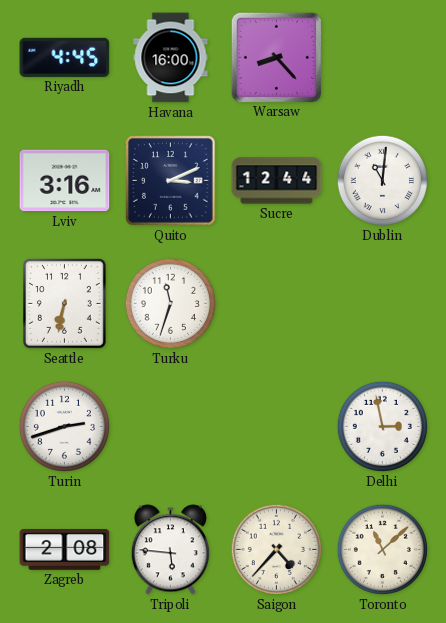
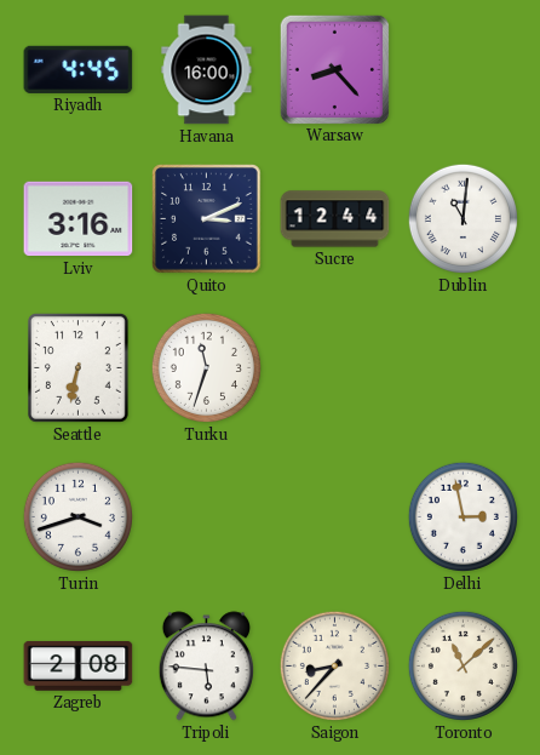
Turin: 2:42 -> 3:42
Saigon: 4:37 -> 8:37
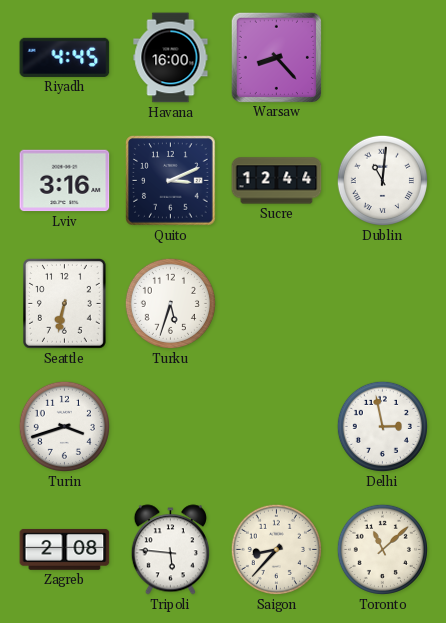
Turku: 11:33 -> 5:33
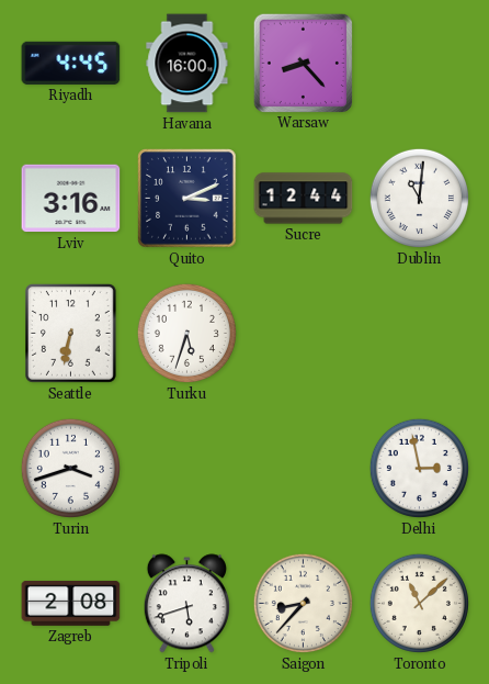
Tripoli: 5:46 -> 5:42
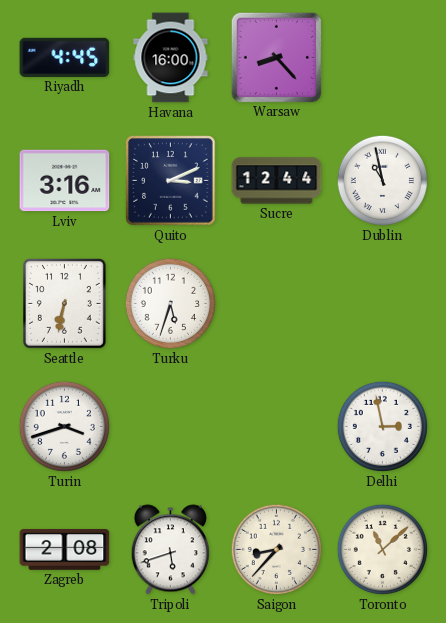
Dublin: 11:01 -> 10:58
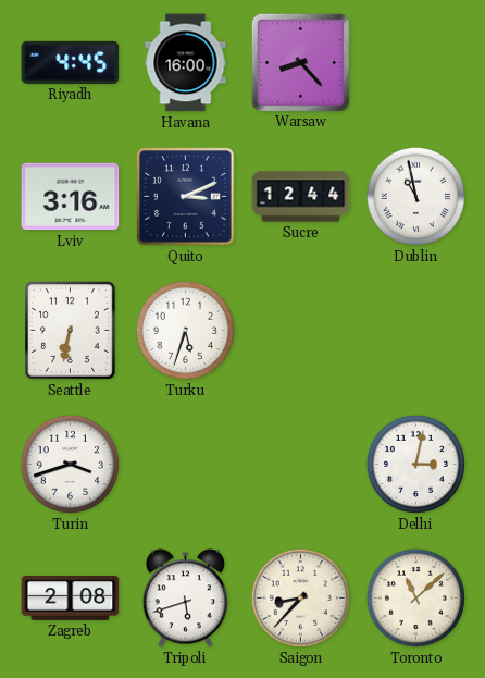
Delhi: 2:58 -> 3:02
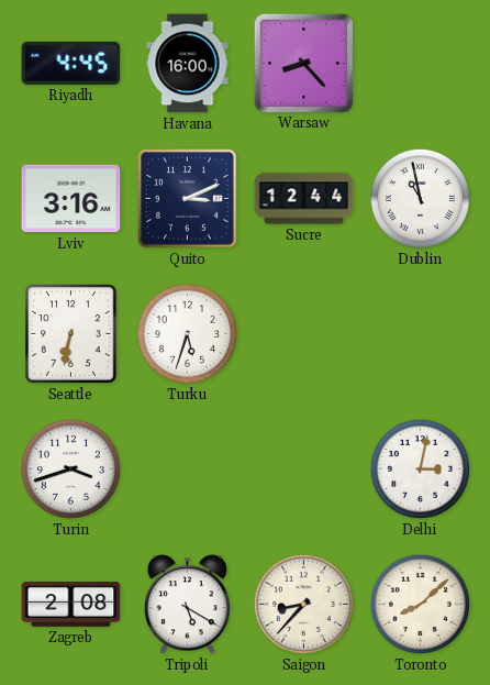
Tripoli: 5:42 -> 5:20
Toronto: 11:08 -> 8:08
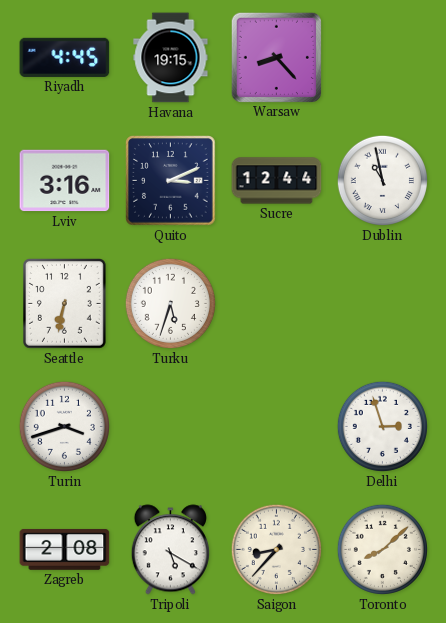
Havana: 16:00 -> 19:15
Delhi: 3:02 -> 2:57
